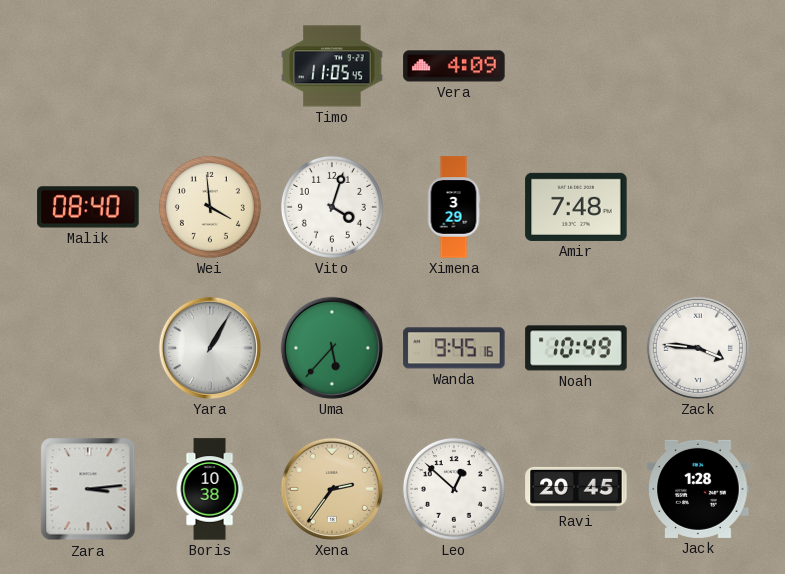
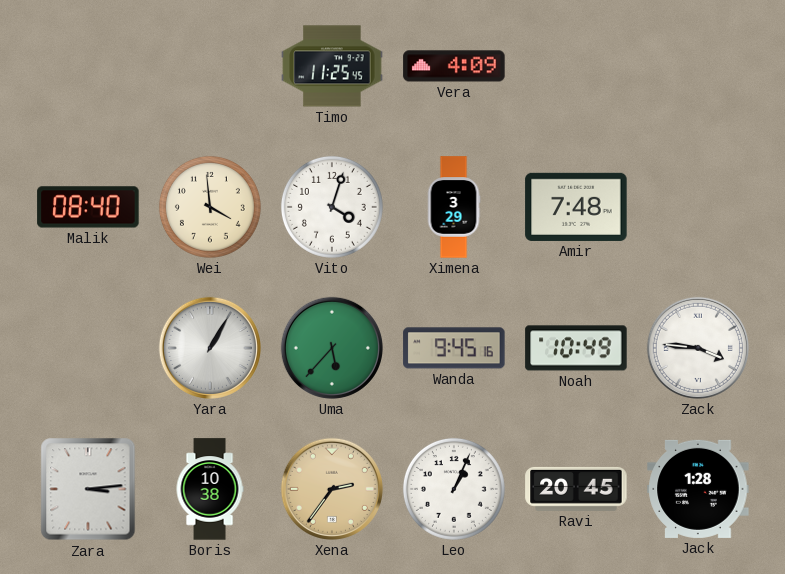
Timo: 11:05 -> 11:25
Leo: 12:52 -> 1:04
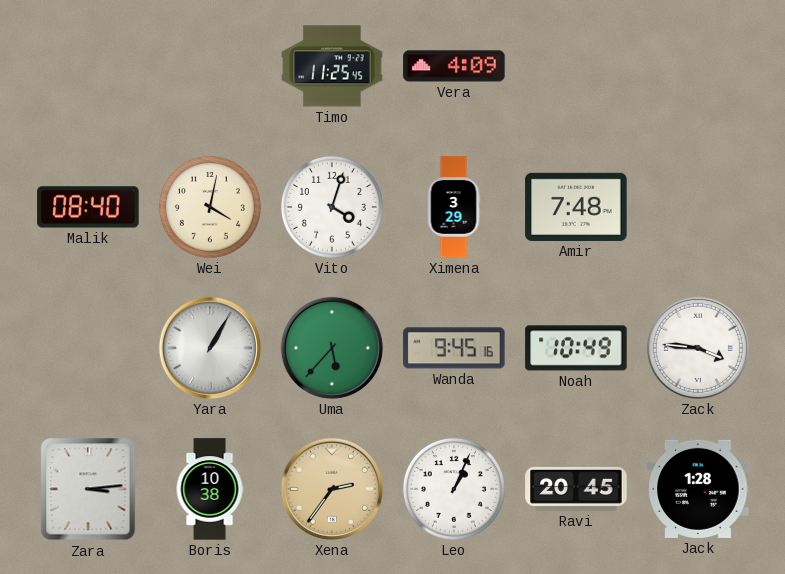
Wei: 3:59 -> 4:02
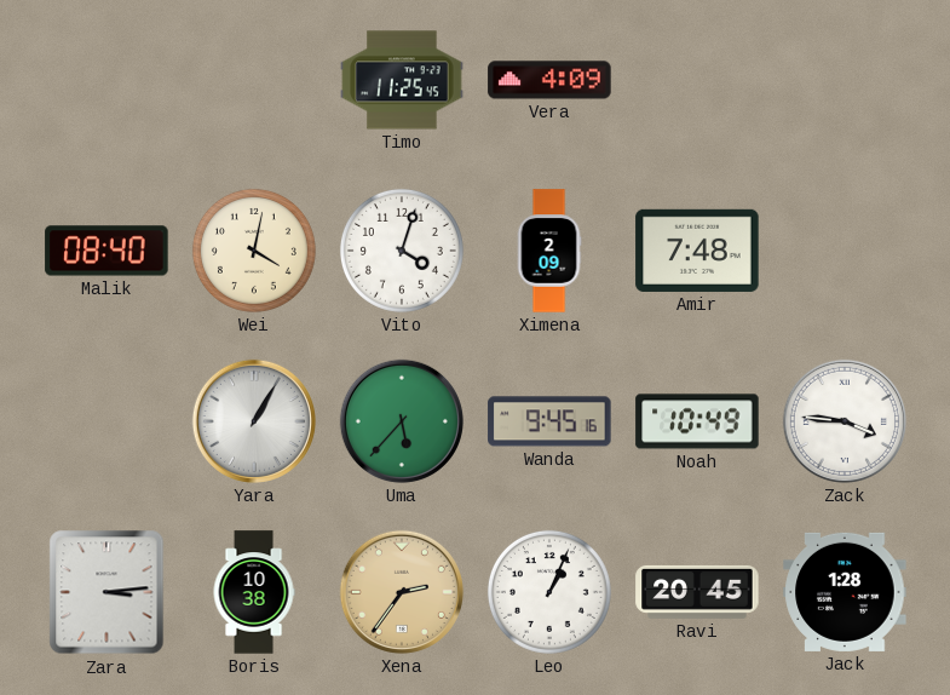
Ximena: 3:29 -> 2:09
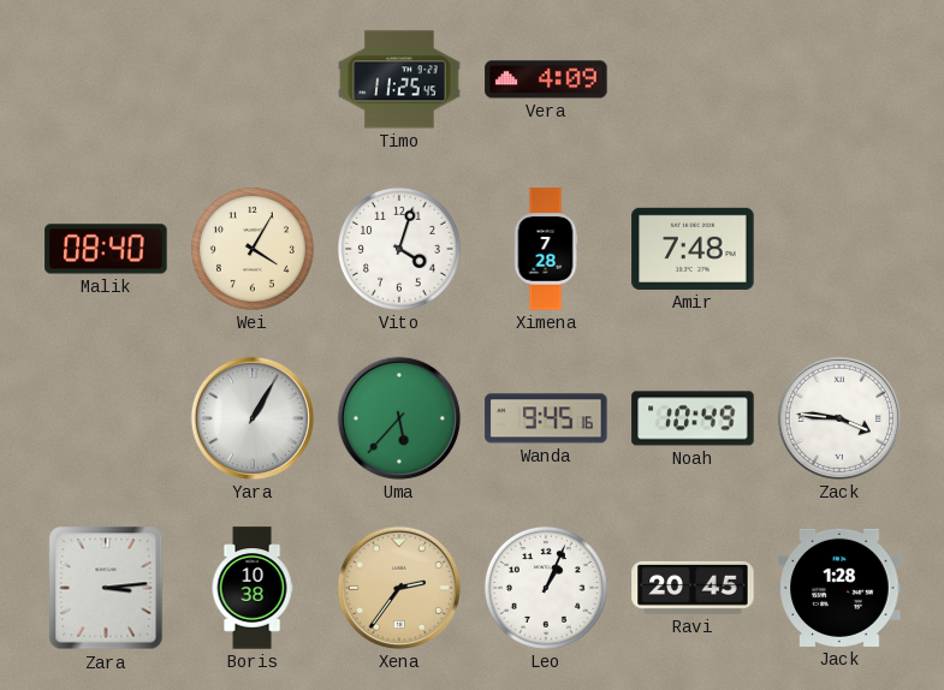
Wei: 4:02 -> 4:05
Ximena: 2:09 -> 7:28
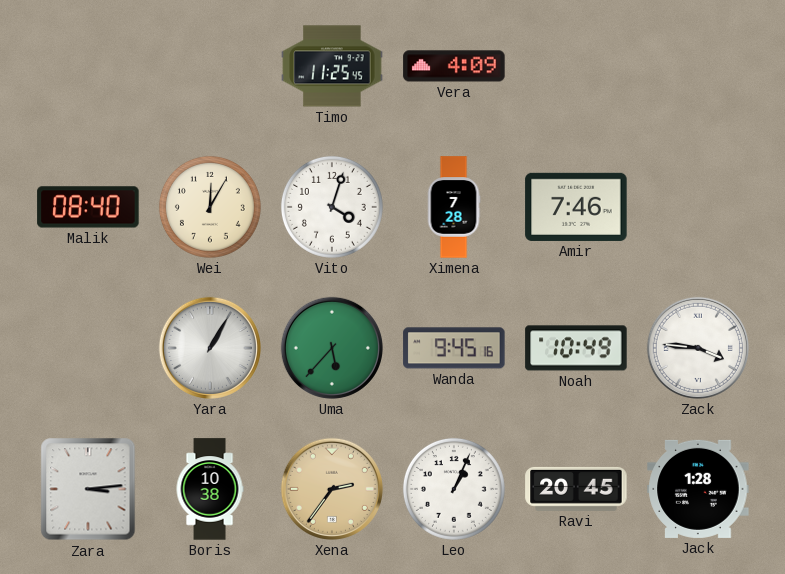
Wei: 4:05 -> 12:05
Amir: 7:48 -> 7:46
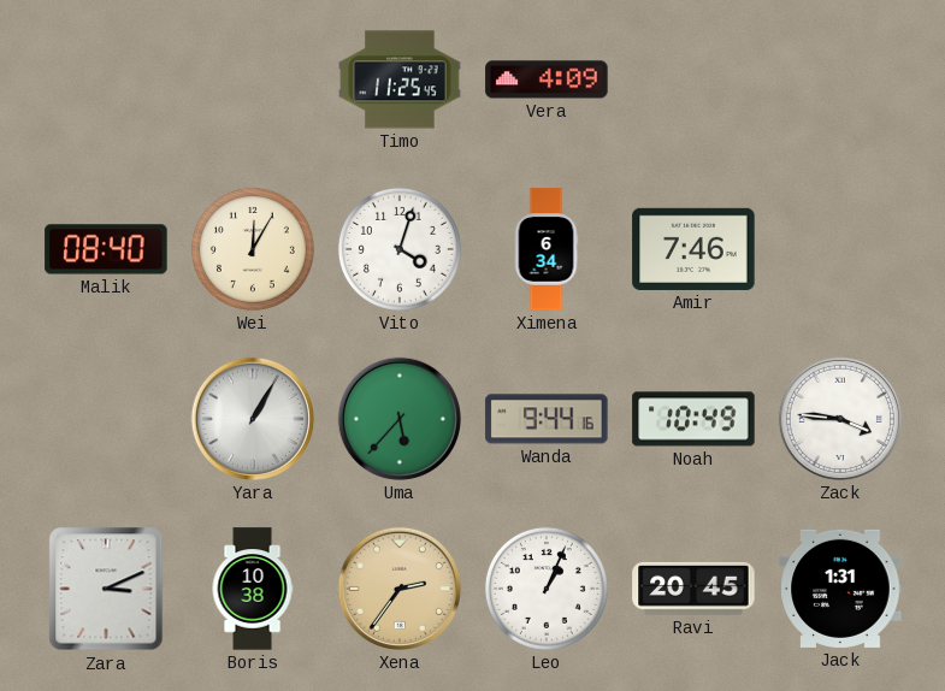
Ximena: 7:28 -> 6:34
Wanda: 9:45 -> 9:44
Zara: 3:14 -> 3:11
Jack: 1:28 -> 1:31
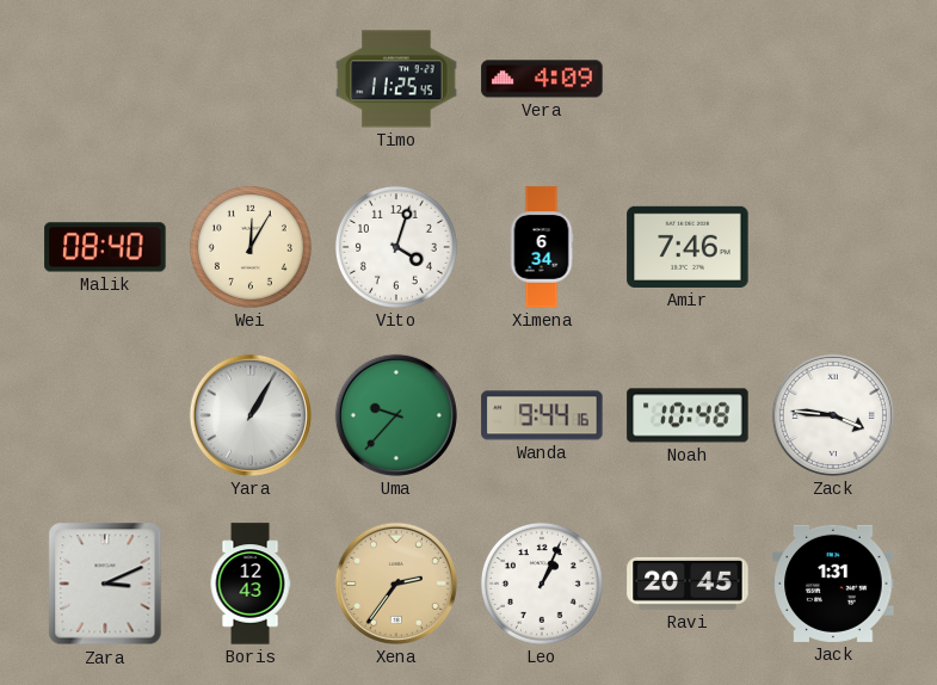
Uma: 5:37 -> 9:37
Noah: 10:49 -> 10:48
Boris: 10:38 -> 12:43
